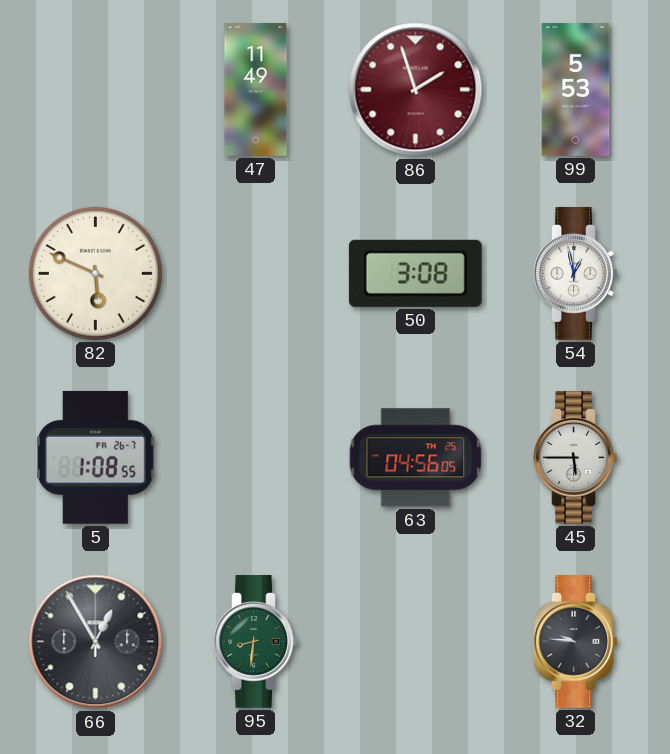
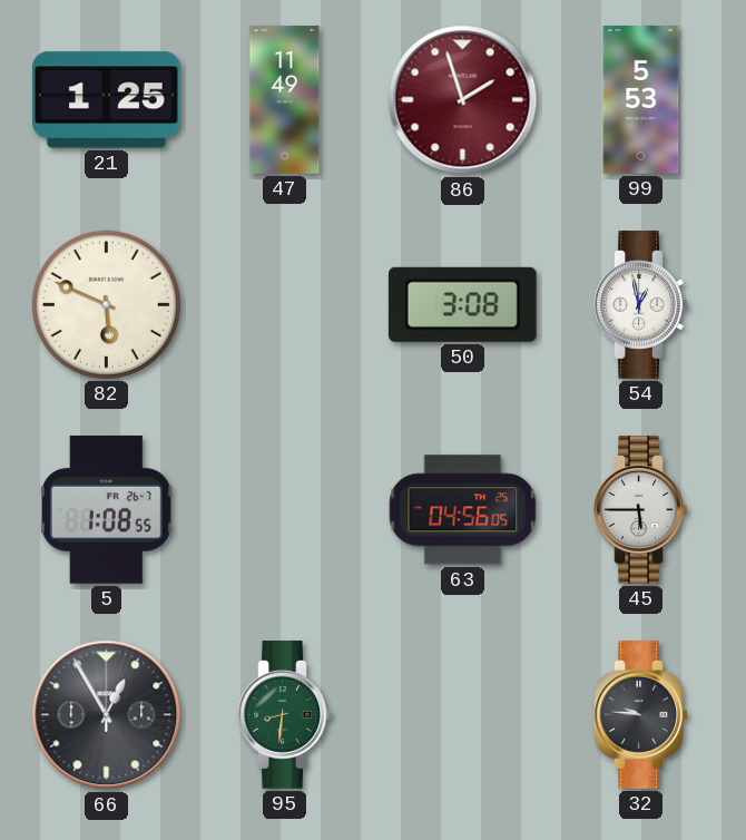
21: none -> 1:25
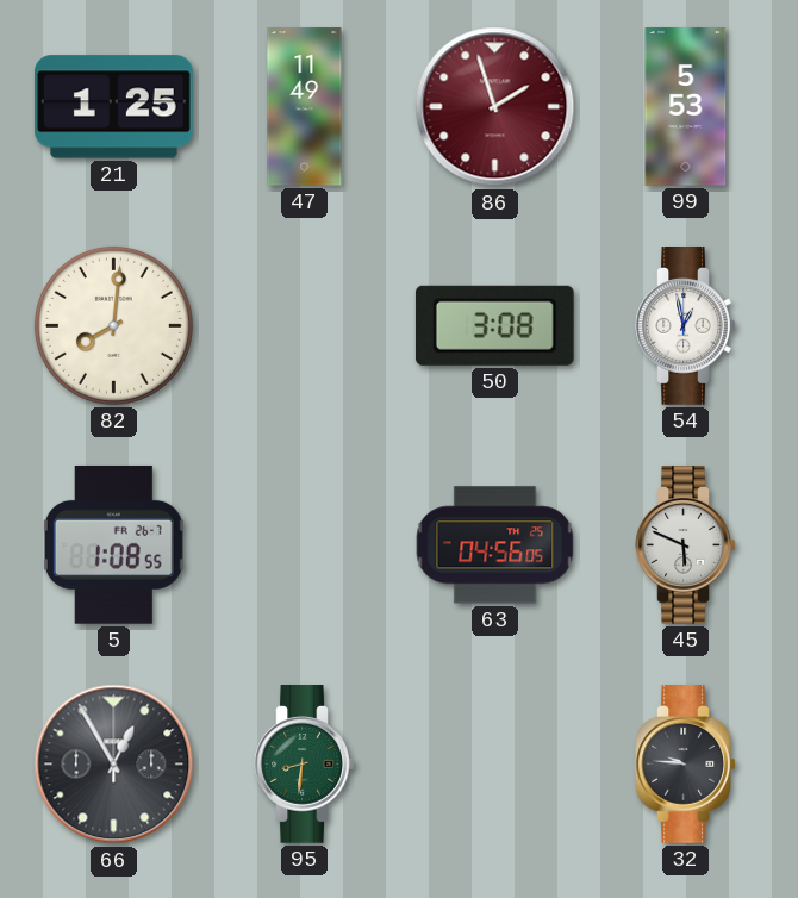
82: 5:49 -> 8:01
45: 5:45 -> 5:49
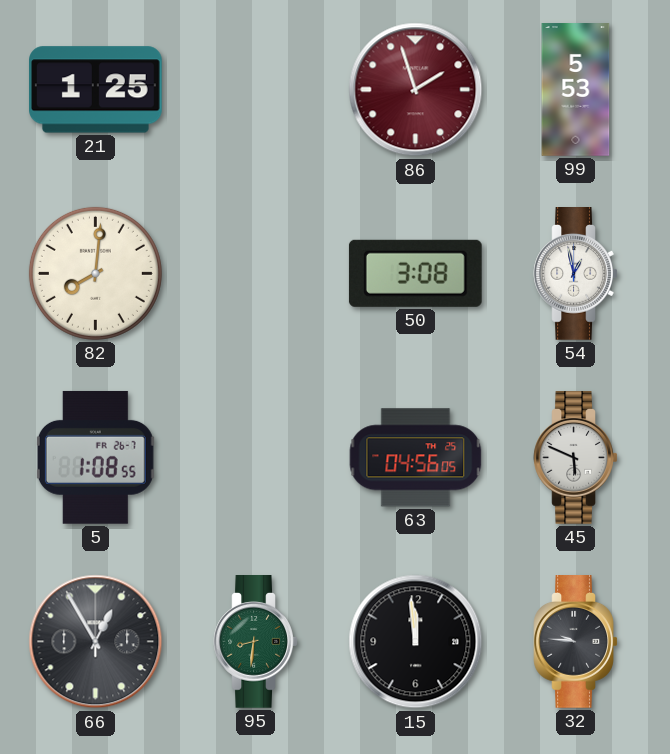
47: 11:49 -> none
15: none -> 11:59
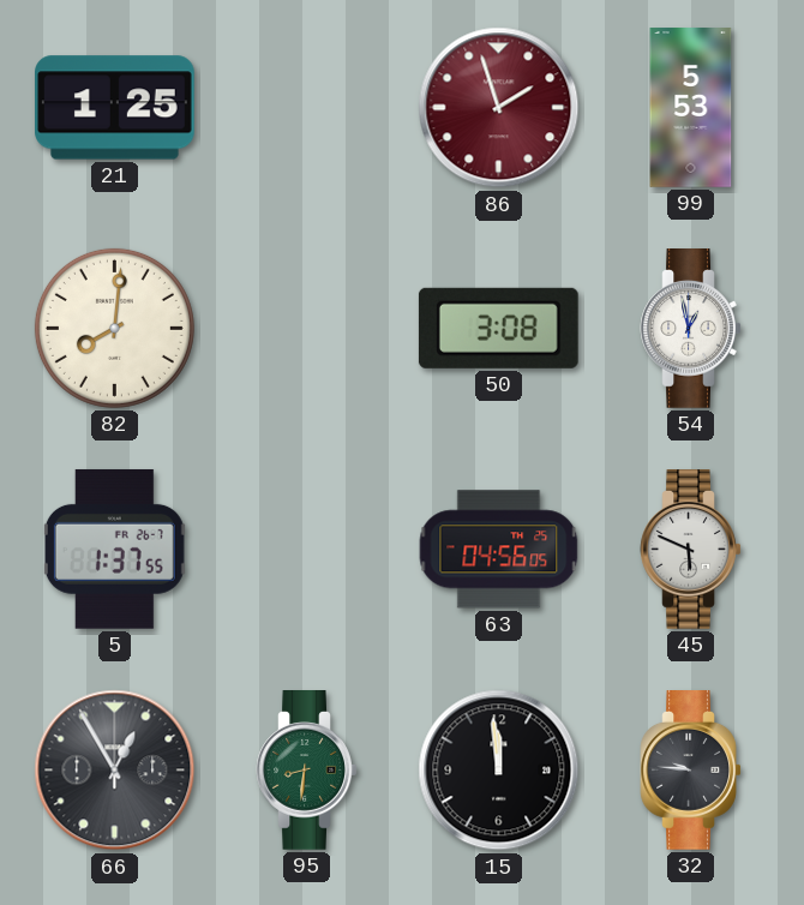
5: 1:08 -> 1:37
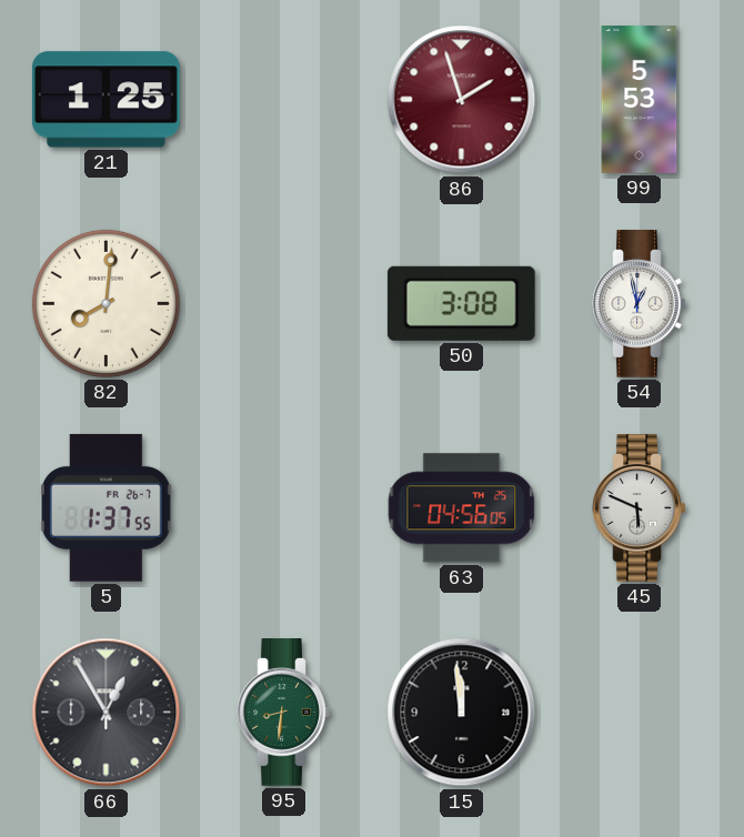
32: 9:46 -> none
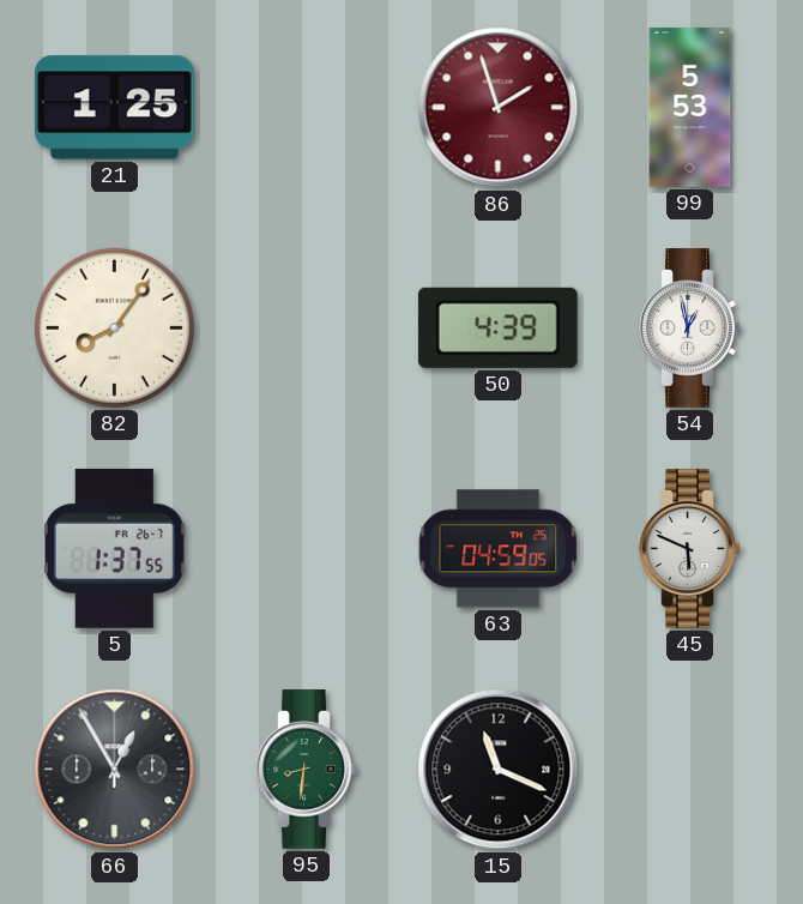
82: 8:01 -> 8:06
50: 3:08 -> 4:39
63: 04:56 -> 04:59
15: 11:59 -> 11:19
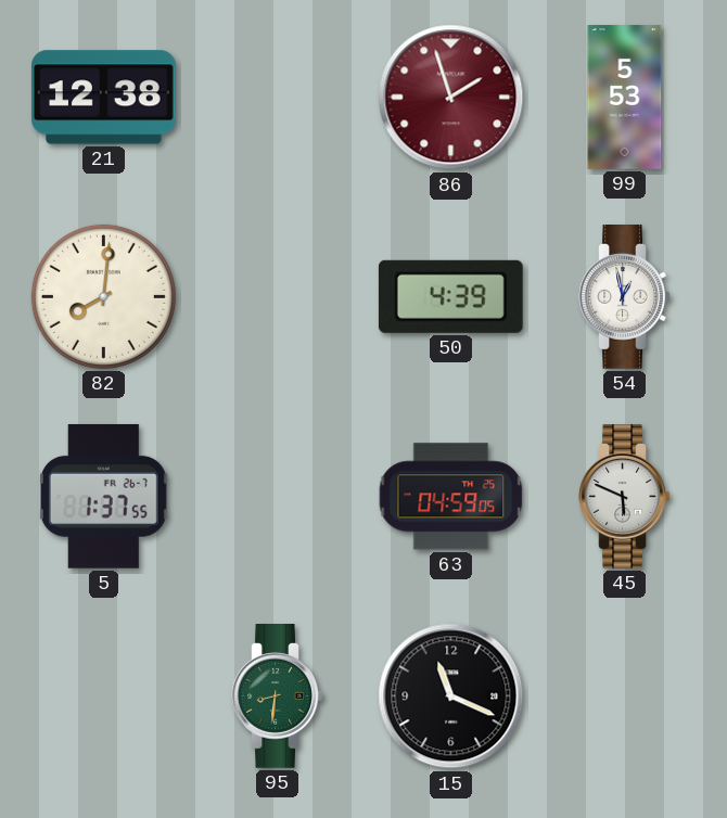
21: 1:25 -> 12:38
82: 8:06 -> 8:01
66: 12:55 -> none
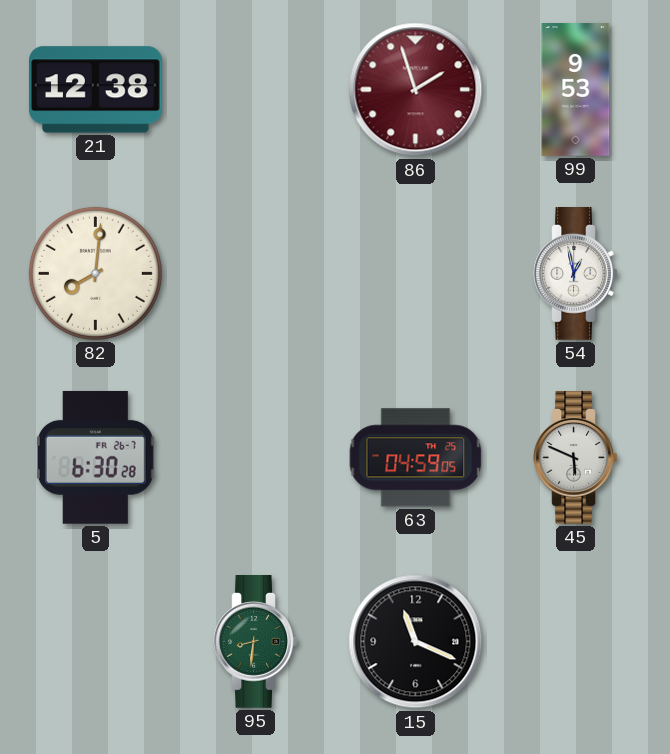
99: 5:53 -> 9:53
50: 4:39 -> none
5: 1:37 -> 6:30
